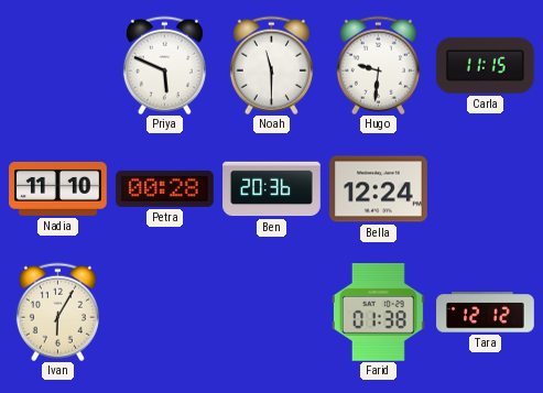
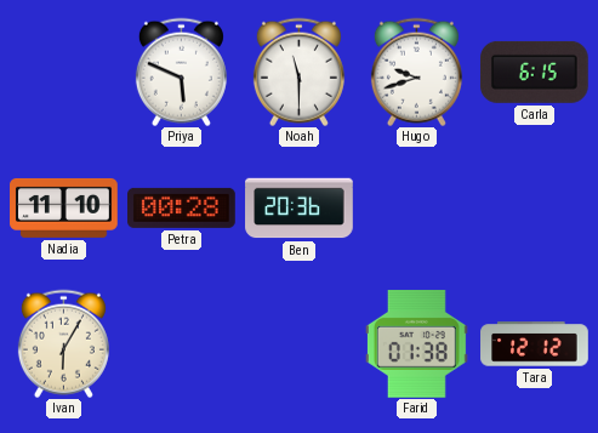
Hugo: 9:31 -> 9:42
Carla: 11:15 -> 6:15
Bella: 12:24 -> none
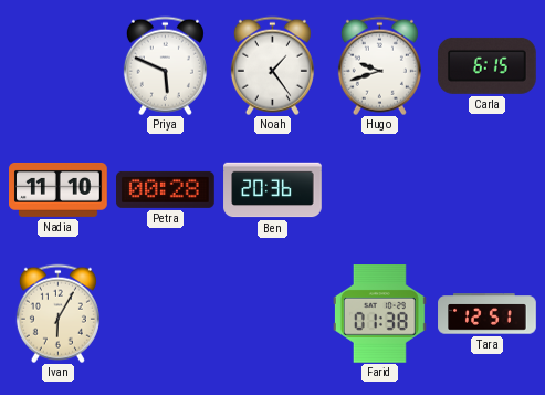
Noah: 11:30 -> 1:24
Tara: 12:12 -> 12:51
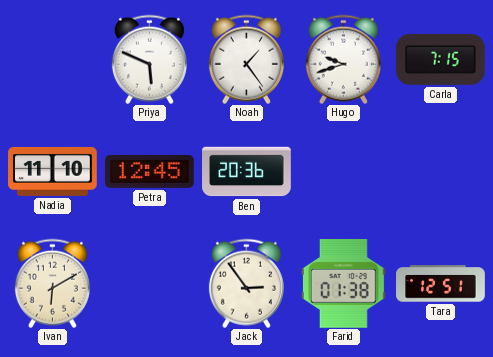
Carla: 6:15 -> 7:15
Petra: 00:28 -> 12:45
Ivan: 6:05 -> 6:10
Jack: none -> 2:54
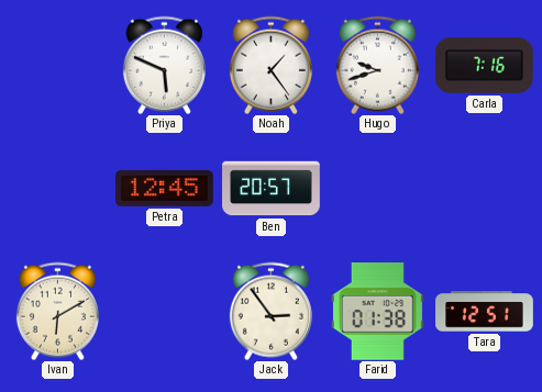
Carla: 7:15 -> 7:16
Nadia: 11:10 -> none
Ben: 20:36 -> 20:57
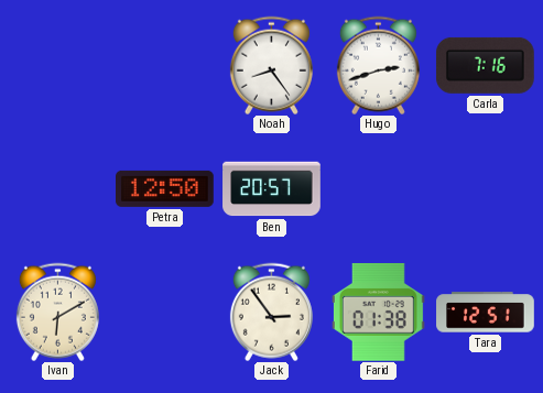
Priya: 5:49 -> none
Noah: 1:24 -> 8:24
Hugo: 9:42 -> 2:42
Petra: 12:45 -> 12:50
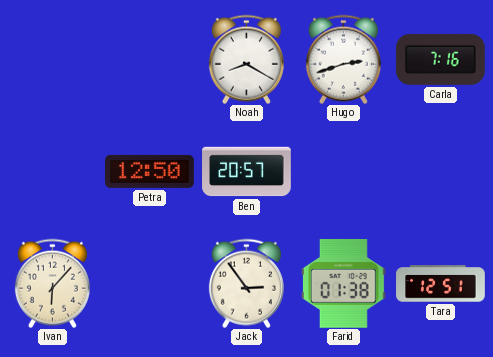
Noah: 8:24 -> 8:20
Ivan: 6:10 -> 6:07
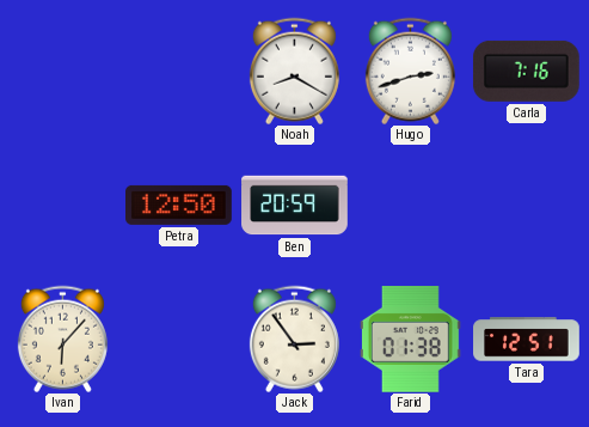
Ben: 20:57 -> 20:59
